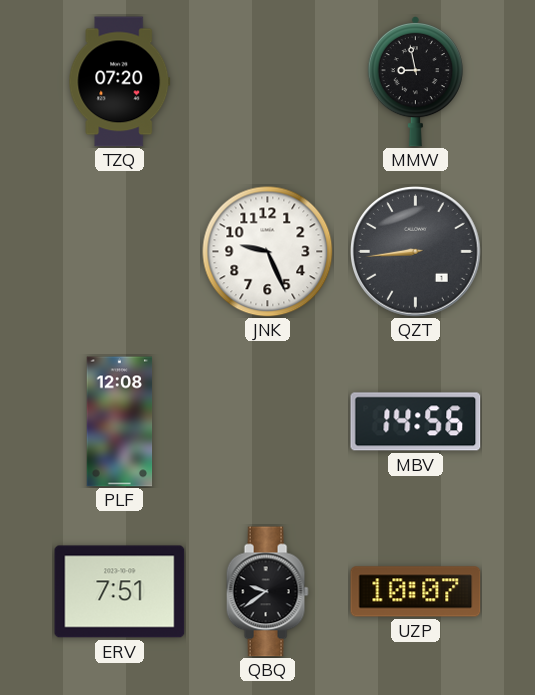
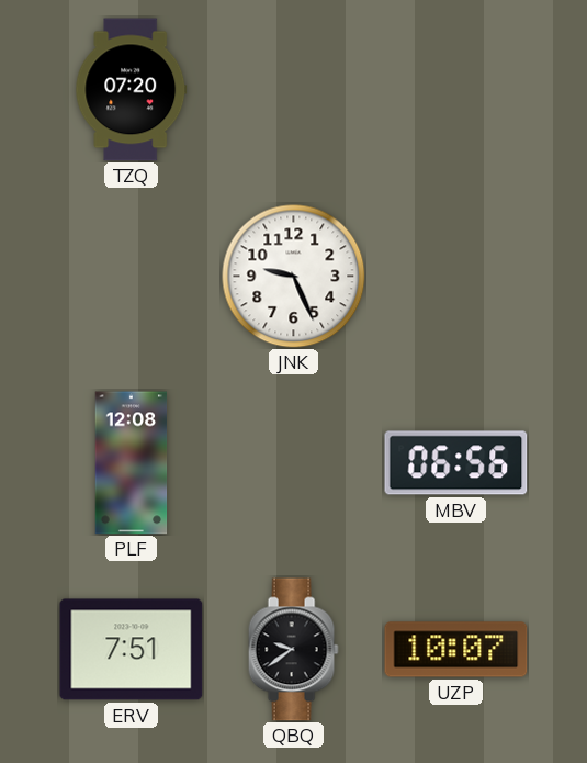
MMW: 8:58 -> none
QZT: 8:44 -> none
MBV: 14:56 -> 06:56
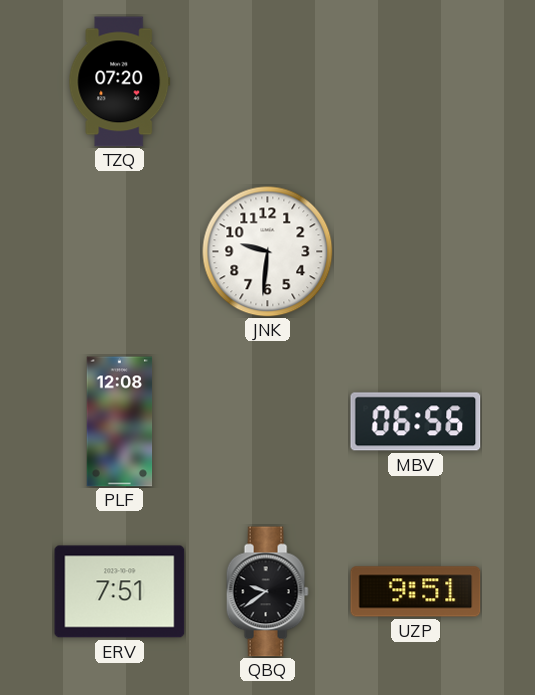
JNK: 9:26 -> 9:31
UZP: 10:07 -> 9:51
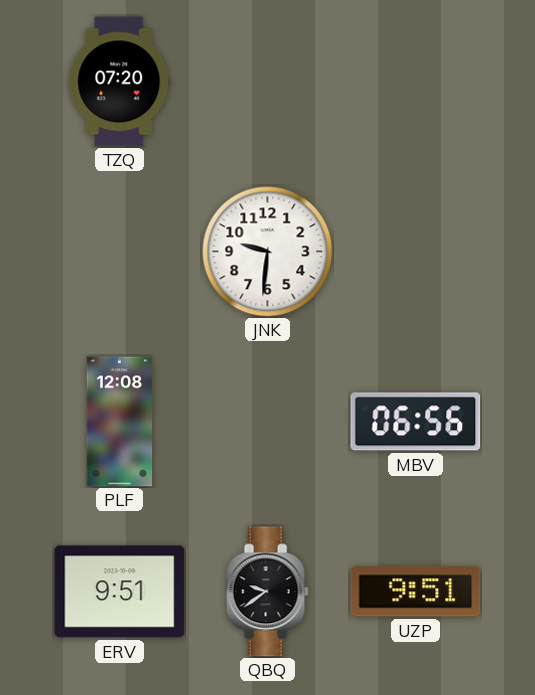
ERV: 7:51 -> 9:51
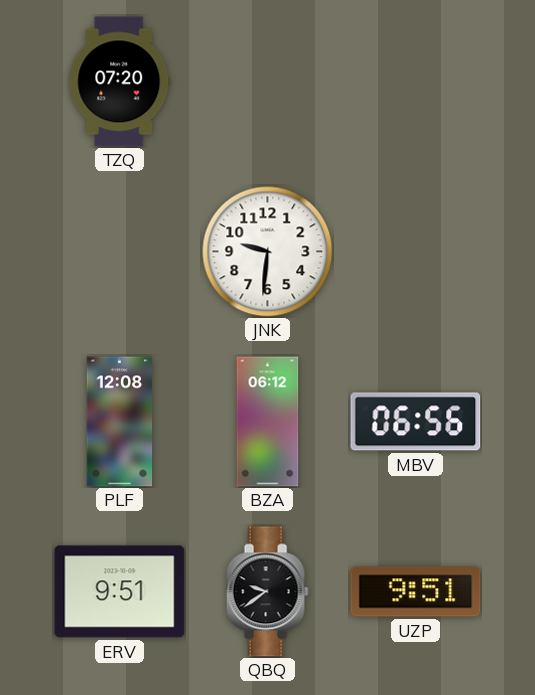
BZA: none -> 06:12
